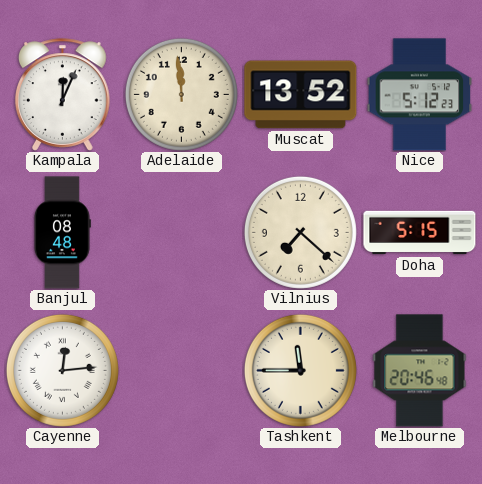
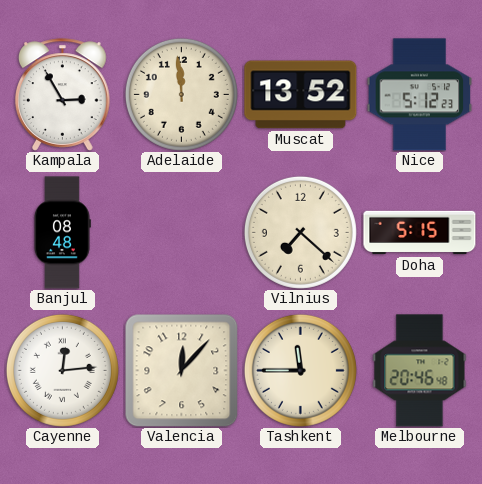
Kampala: 12:04 -> 2:55
Valencia: none -> 12:07
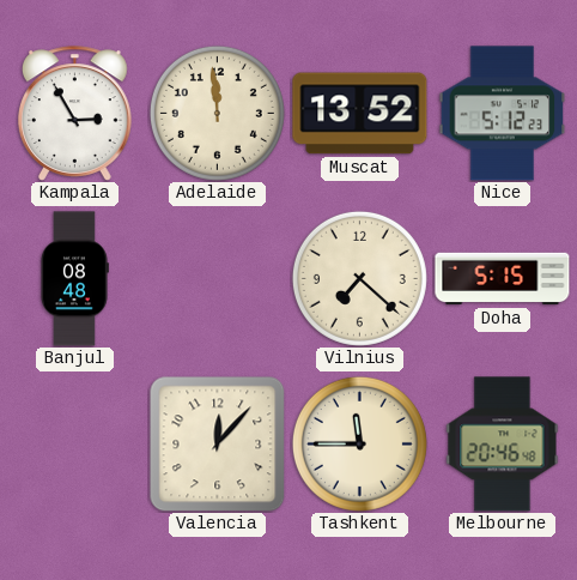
Cayenne: 12:14 -> none
